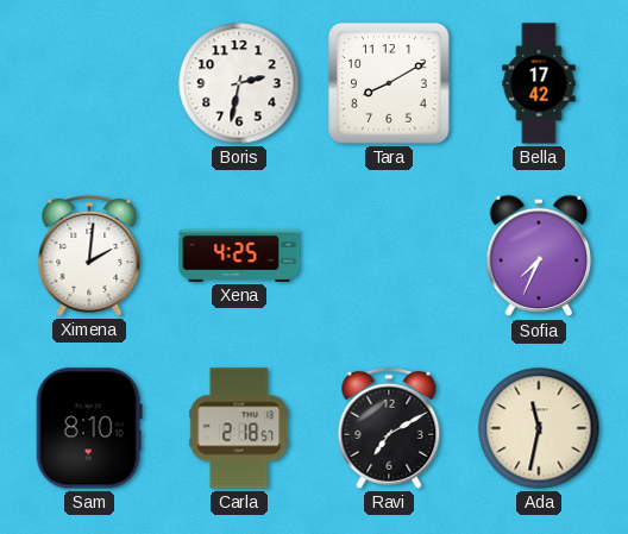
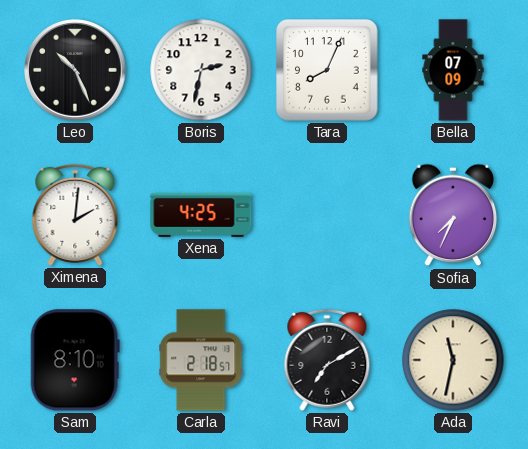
Leo: none -> 10:26
Tara: 8:10 -> 8:04
Bella: 17:42 -> 07:09
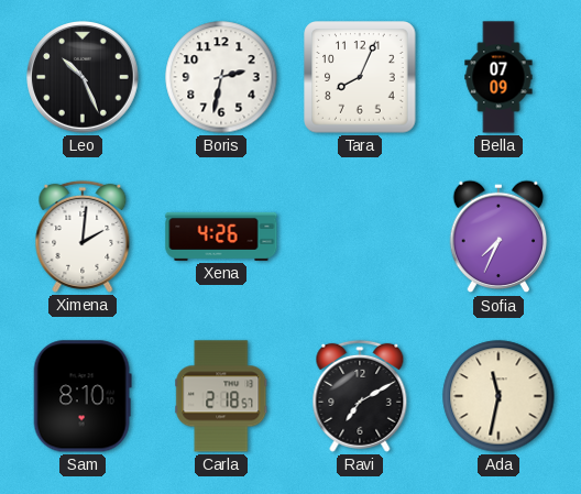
Xena: 4:25 -> 4:26
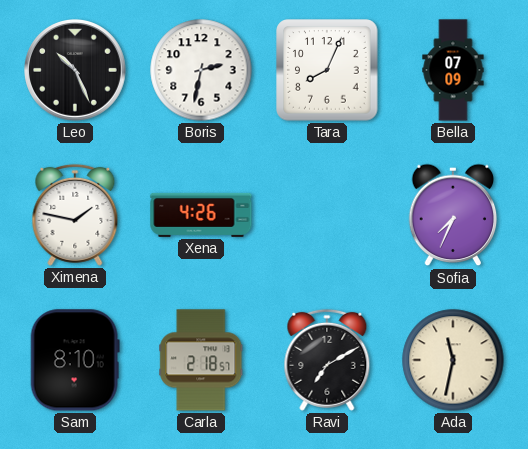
Ximena: 2:01 -> 1:47
